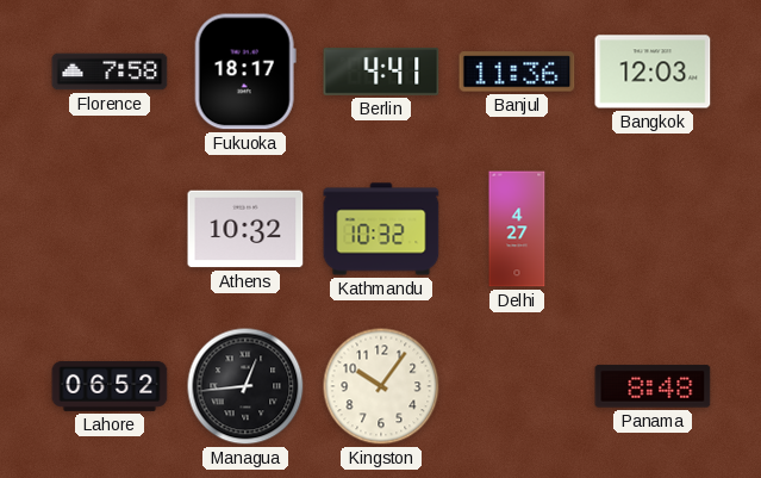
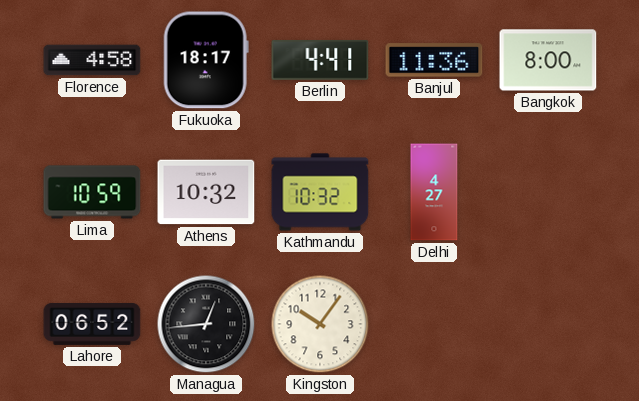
Florence: 7:58 -> 4:58
Bangkok: 12:03 -> 8:00
Lima: none -> 10:59
Panama: 8:48 -> none
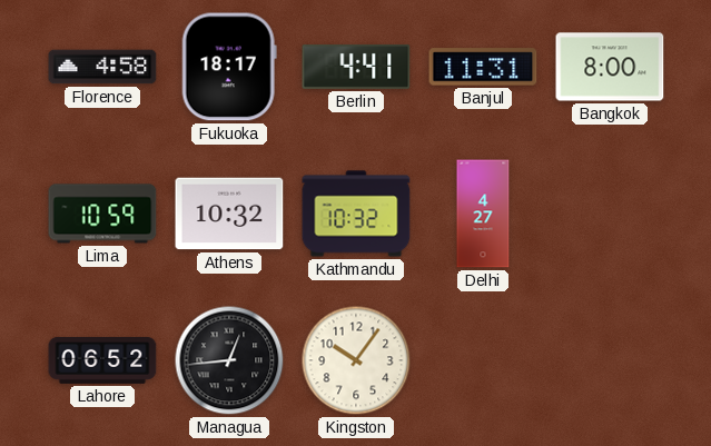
Banjul: 11:36 -> 11:31
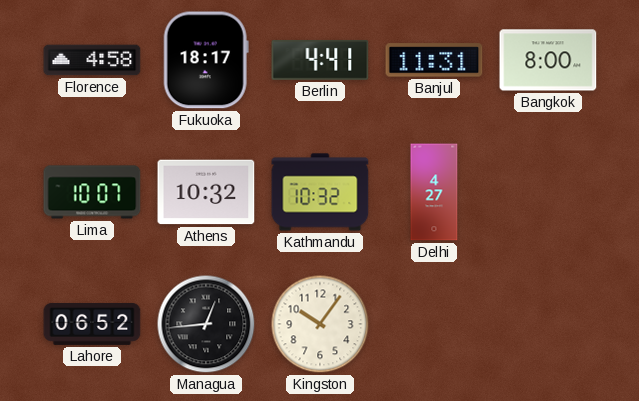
Lima: 10:59 -> 10:07
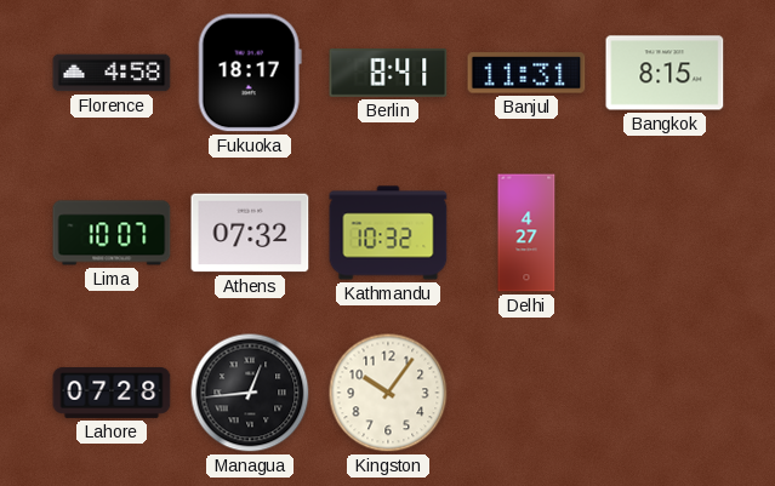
Berlin: 4:41 -> 8:41
Bangkok: 8:00 -> 8:15
Athens: 10:32 -> 07:32
Lahore: 06:52 -> 07:28
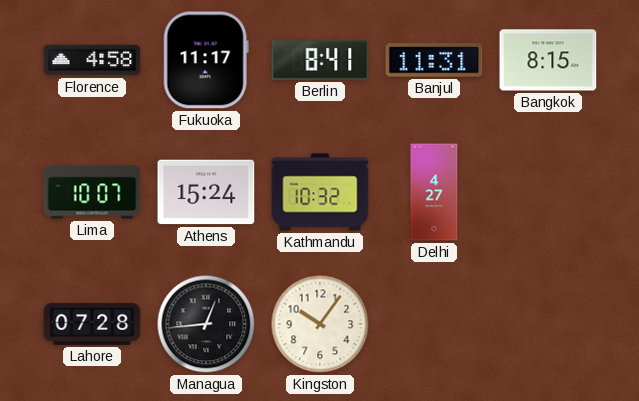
Fukuoka: 18:17 -> 11:17
Athens: 07:32 -> 15:24
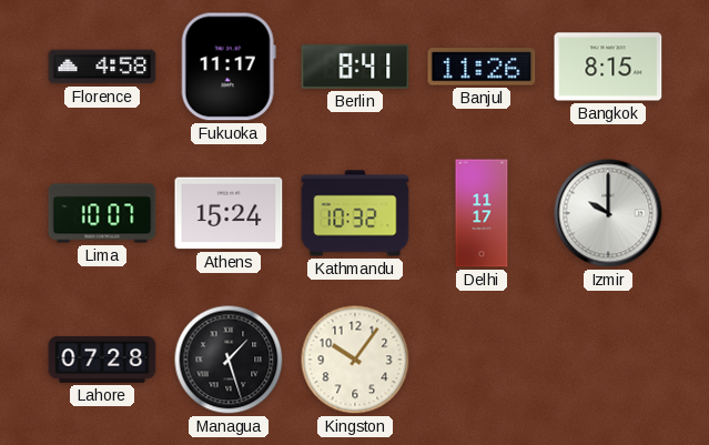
Banjul: 11:31 -> 11:26
Delhi: 4:27 -> 11:17
Izmir: none -> 10:00
Managua: 12:44 -> 1:27
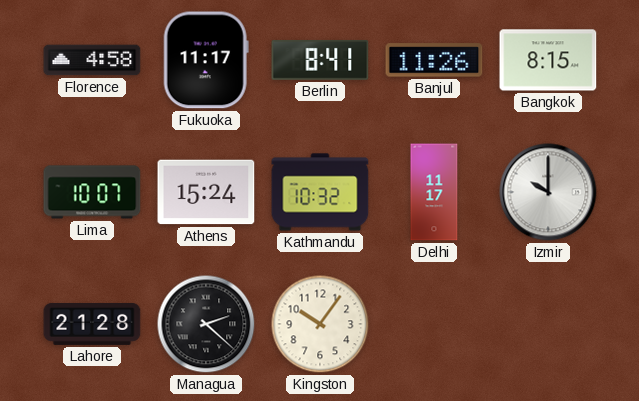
Lahore: 07:28 -> 21:28
Managua: 1:27 -> 2:22
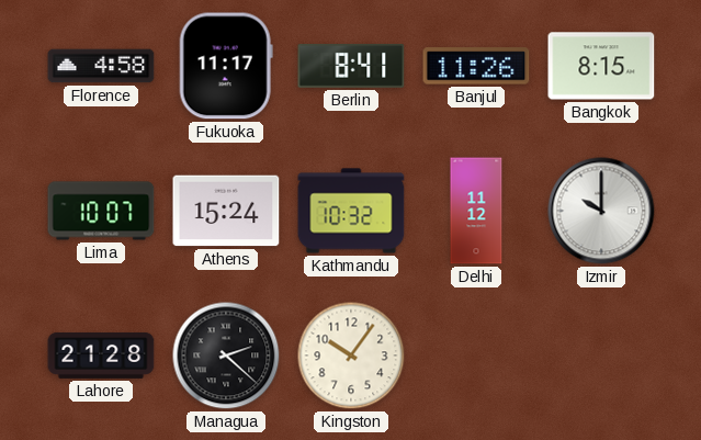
Delhi: 11:17 -> 11:12
